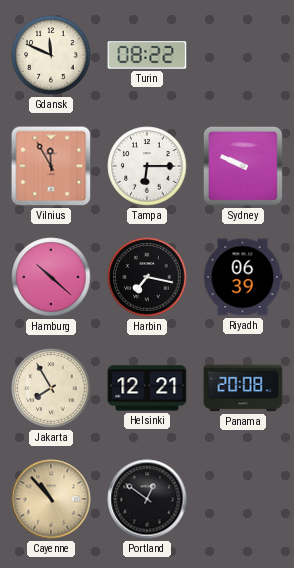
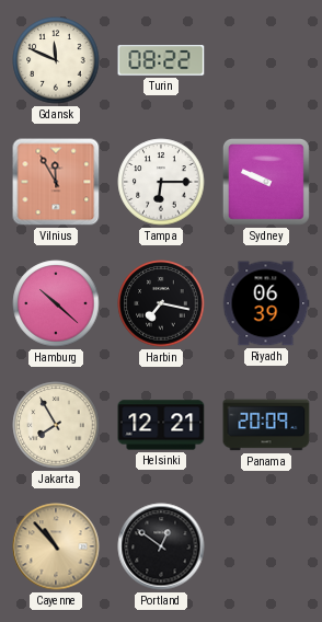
Panama: 20:08 -> 20:09
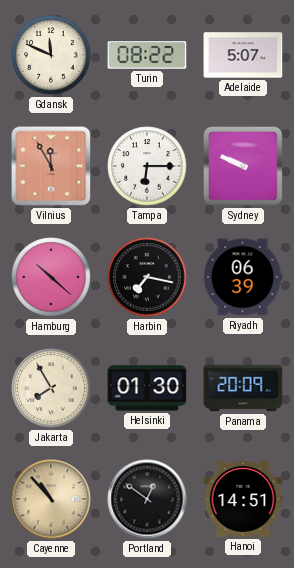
Adelaide: none -> 5:07
Helsinki: 12:21 -> 01:30
Hanoi: none -> 14:51
